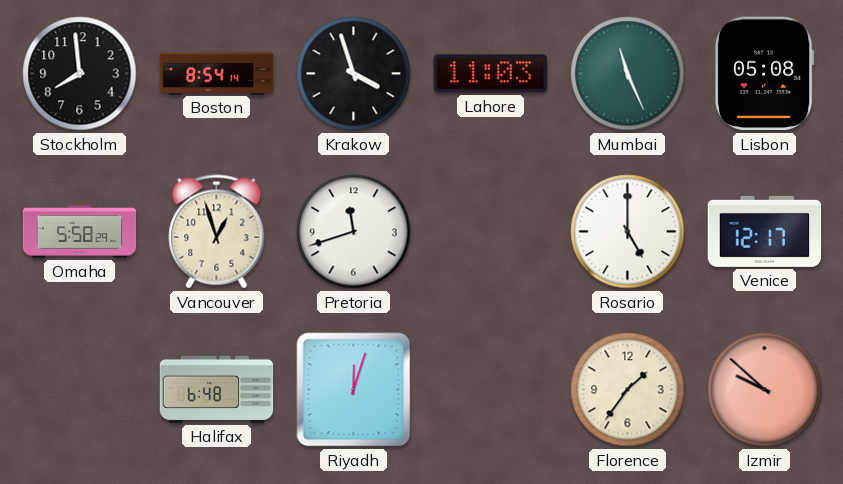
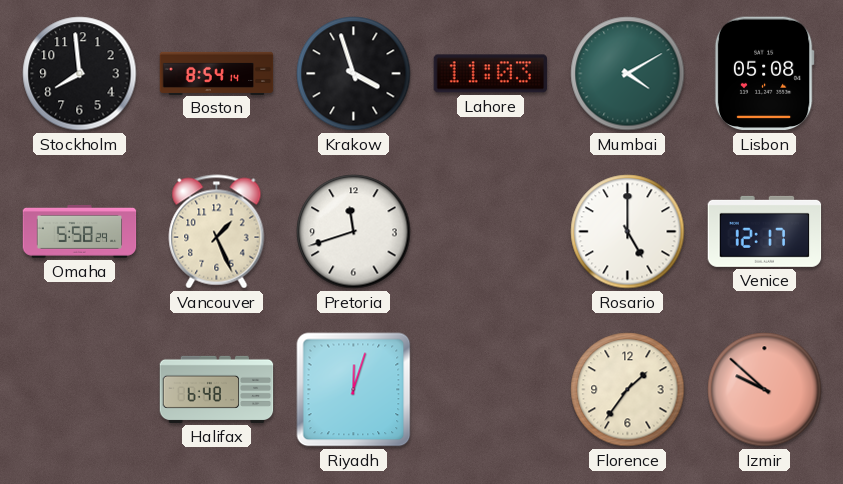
Mumbai: 11:26 -> 4:10
Vancouver: 12:57 -> 1:26
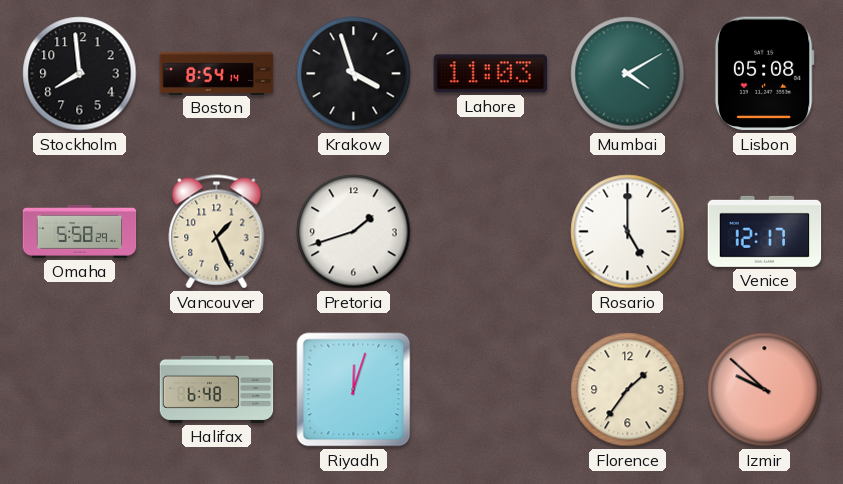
Pretoria: 11:42 -> 1:42
